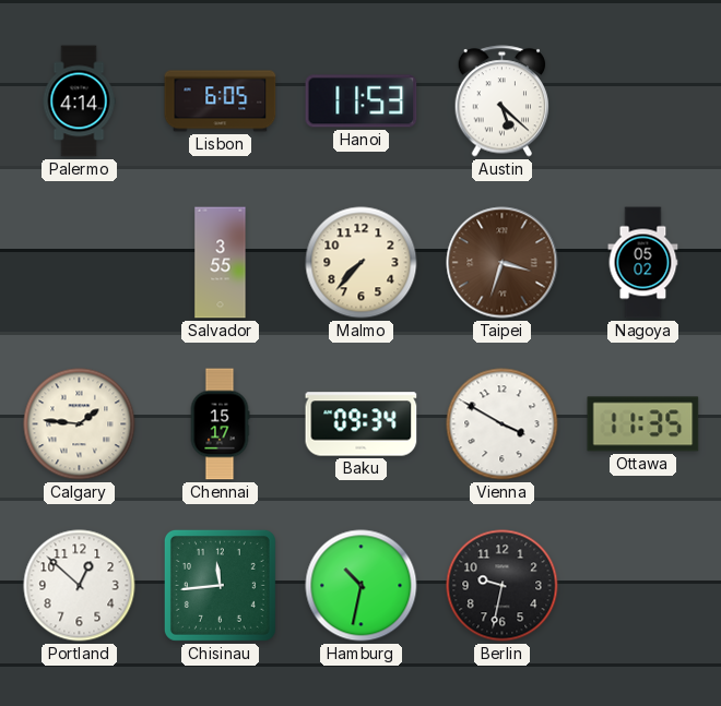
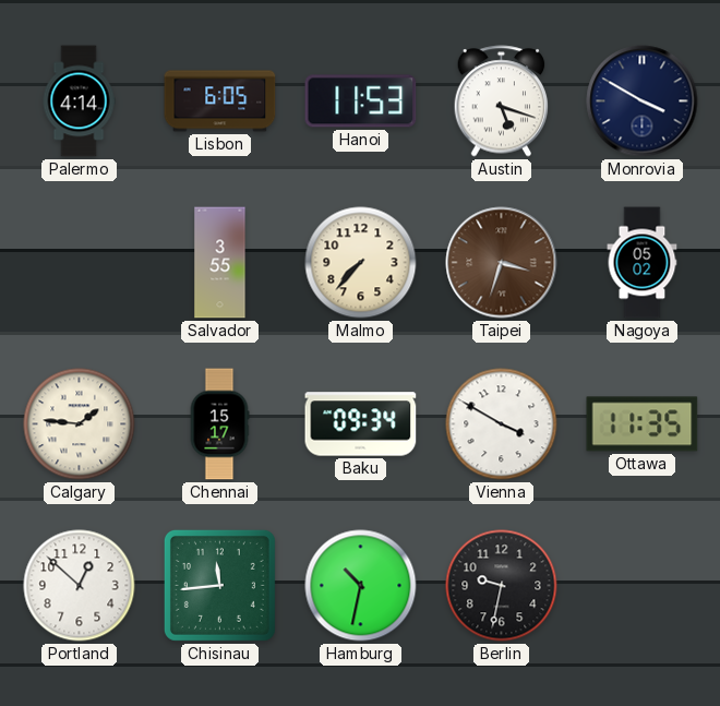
Austin: 5:22 -> 5:18
Monrovia: none -> 3:50
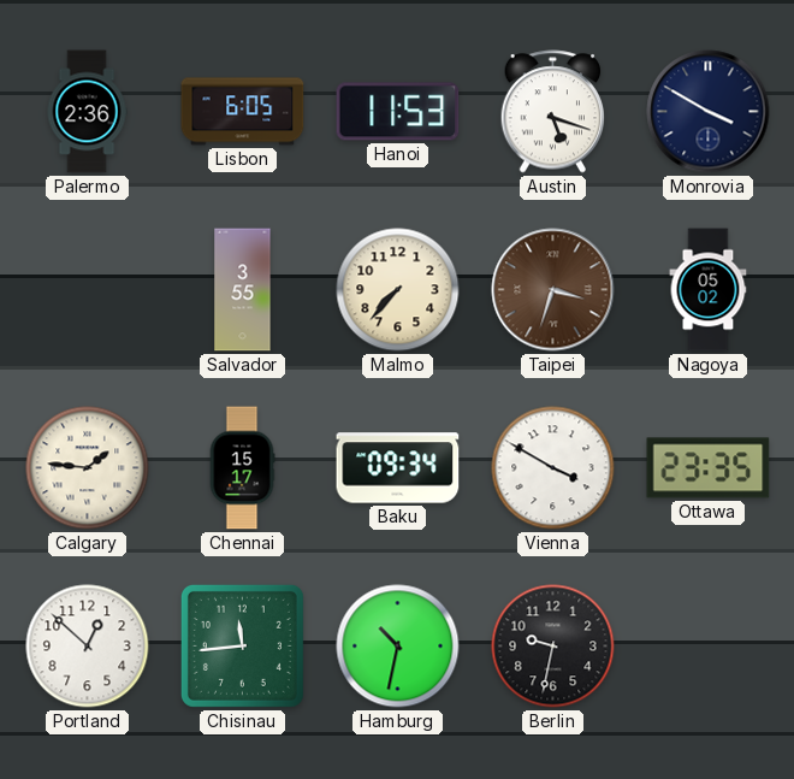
Palermo: 4:14 -> 2:36
Ottawa: 11:35 -> 23:35
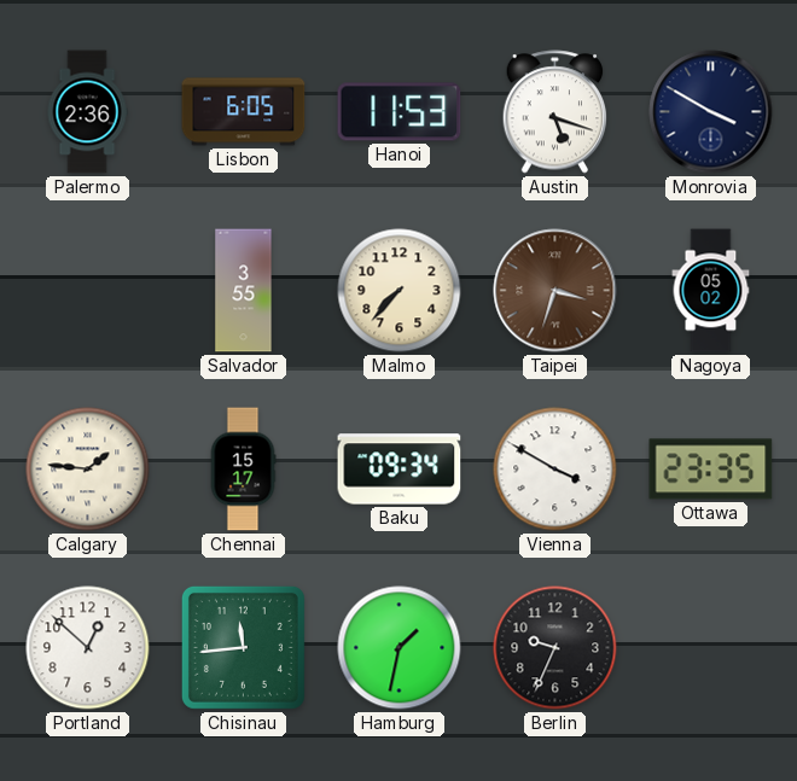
Hamburg: 10:32 -> 1:32
Berlin: 9:32 -> 9:34
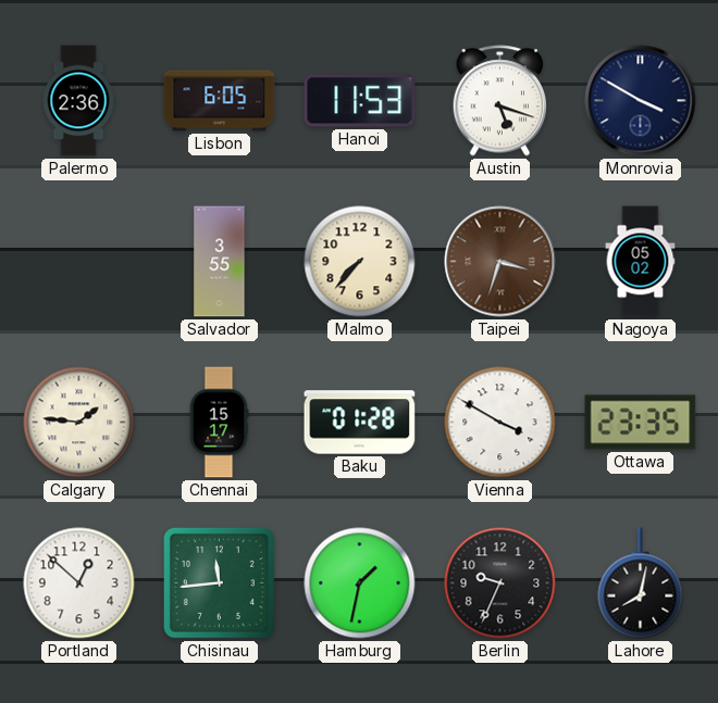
Baku: 09:34 -> 01:28
Lahore: none -> 8:02
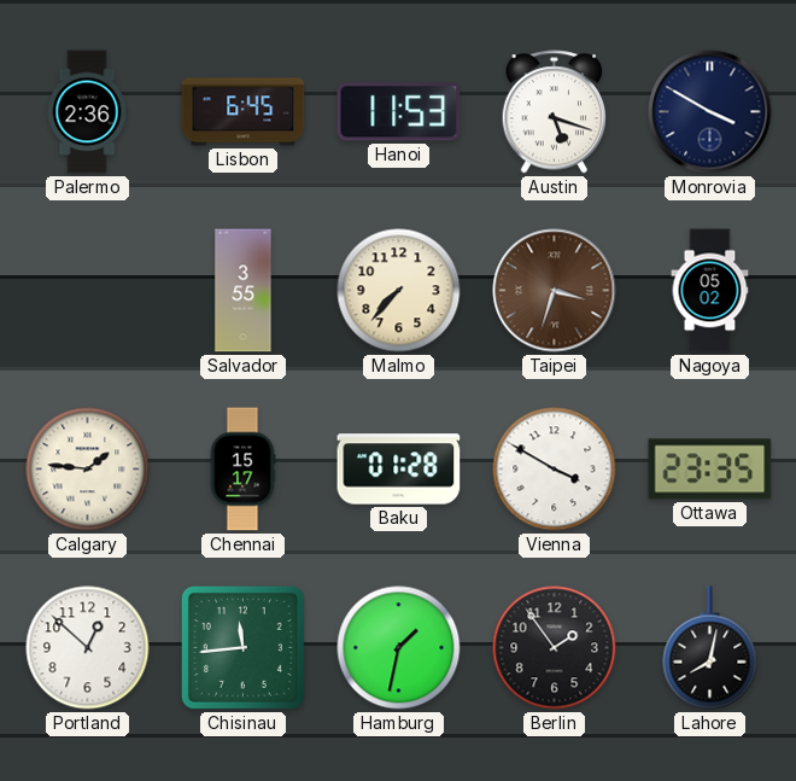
Lisbon: 6:05 -> 6:45
Berlin: 9:34 -> 1:54
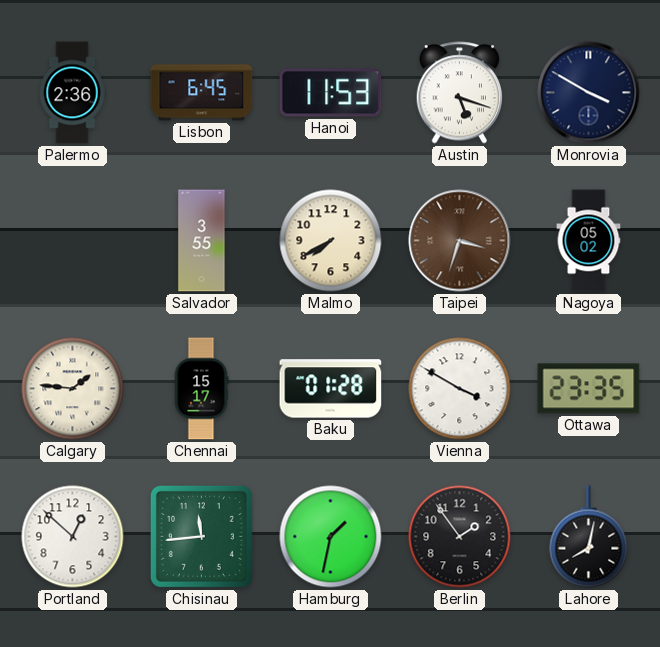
Malmo: 7:37 -> 7:40
